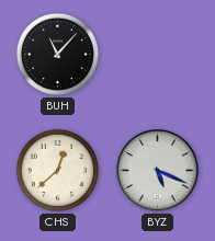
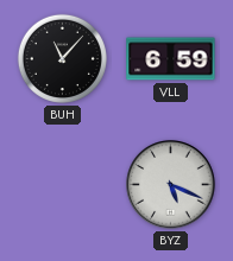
VLL: none -> 6:59
CHS: 12:38 -> none
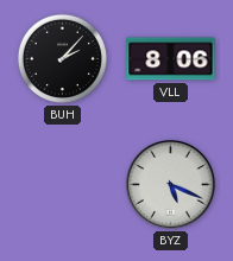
BUH: 11:07 -> 2:07
VLL: 6:59 -> 8:06
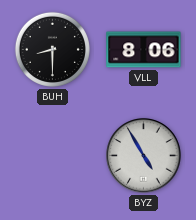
BUH: 2:07 -> 8:30
BYZ: 5:19 -> 4:55
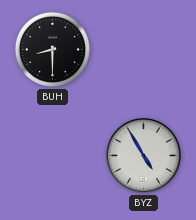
VLL: 8:06 -> none
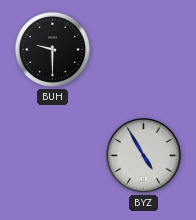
BUH: 8:30 -> 9:30
